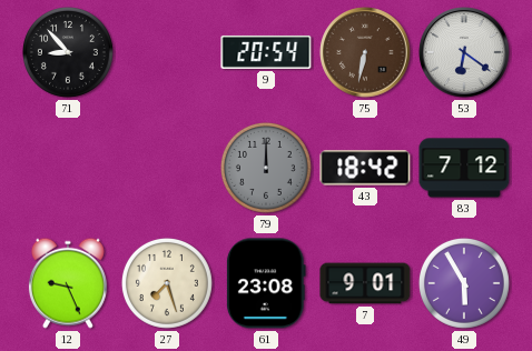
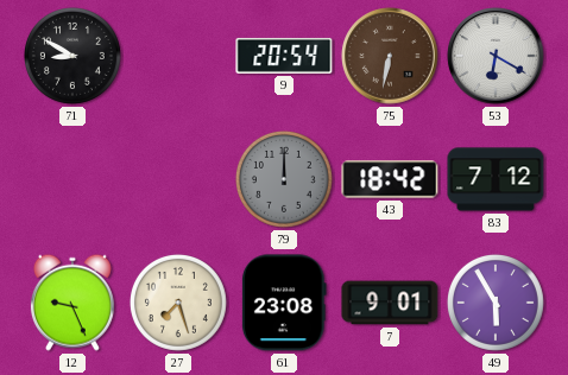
71: 8:53 -> 8:50
53: 6:21 -> 6:20
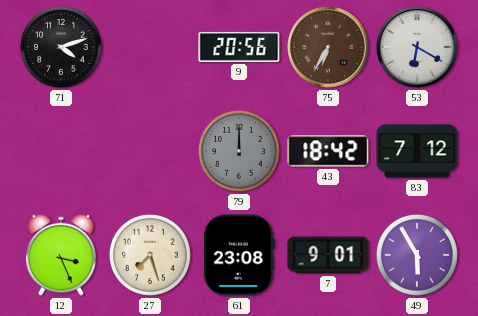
71: 8:50 -> 4:12
9: 20:54 -> 20:56
75: 6:32 -> 6:35
12: 9:26 -> 3:26
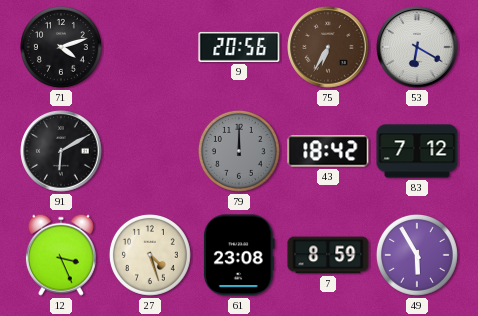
91: none -> 6:10
27: 7:27 -> 4:27
7: 9:01 -> 8:59
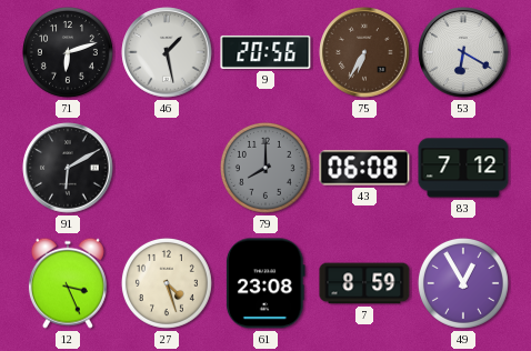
71: 4:12 -> 6:12
46: none -> 1:28
79: 12:00 -> 8:00
43: 18:42 -> 06:08
49: 5:55 -> 12:55
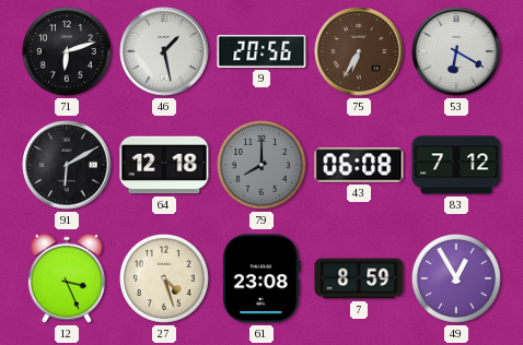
64: none -> 12:18
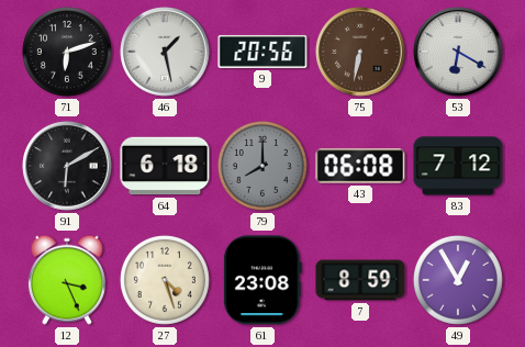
75: 6:35 -> 6:32
64: 12:18 -> 6:18
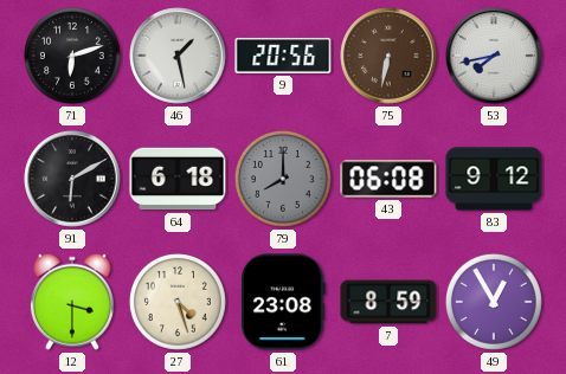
53: 6:20 -> 7:43
83: 7:12 -> 9:12
12: 3:26 -> 3:30
